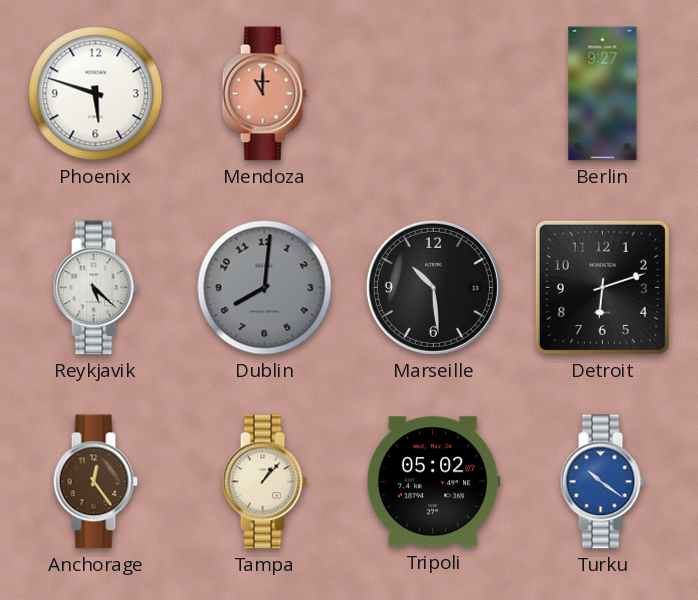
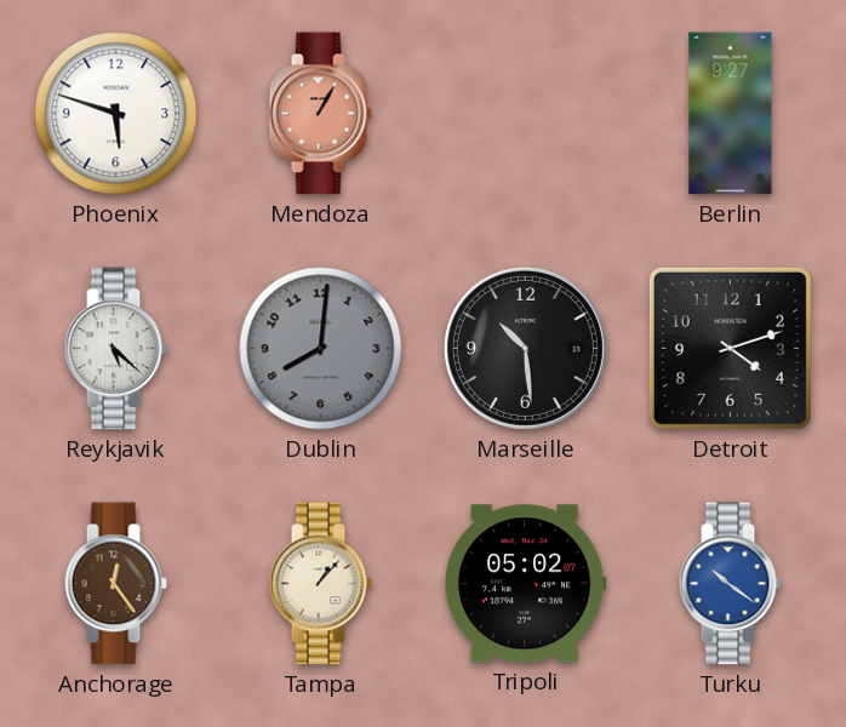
Mendoza: 11:00 -> 1:05
Detroit: 6:12 -> 4:12
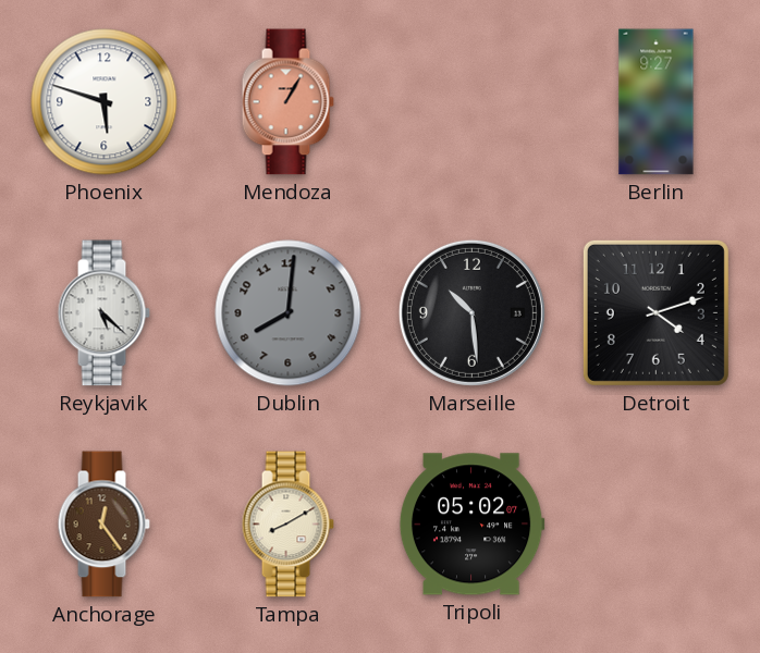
Tampa: 1:07 -> 8:10
Turku: 10:21 -> none
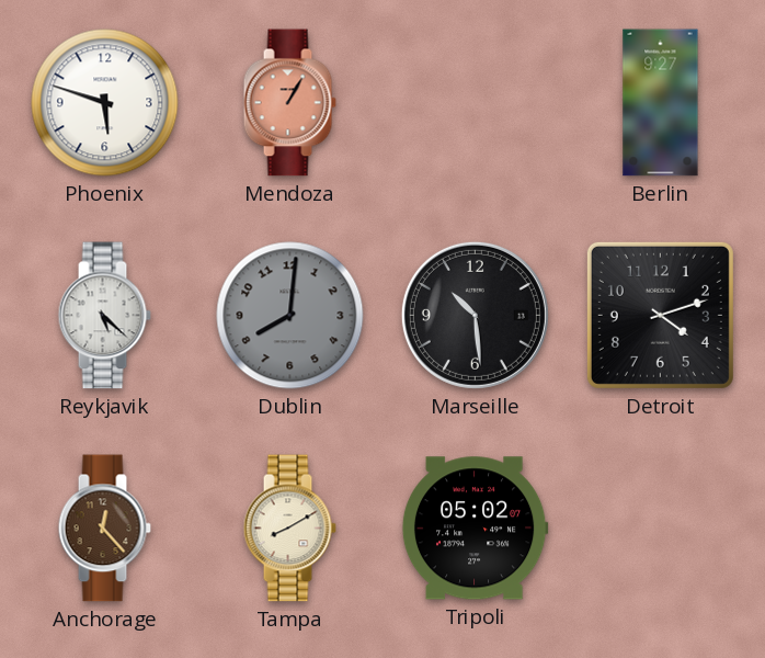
Anchorage: 12:24 -> 12:23
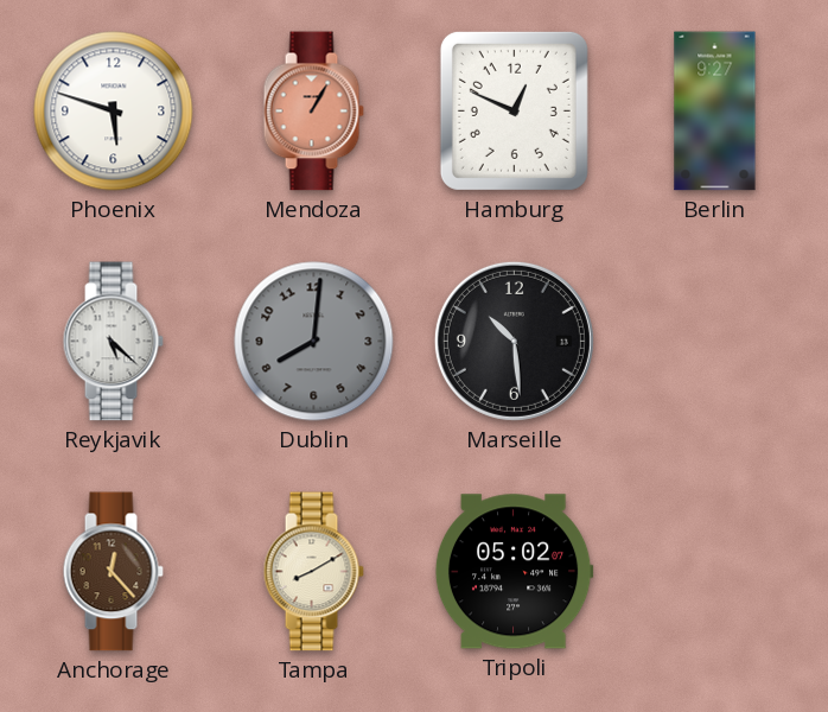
Hamburg: none -> 12:49
Detroit: 4:12 -> none
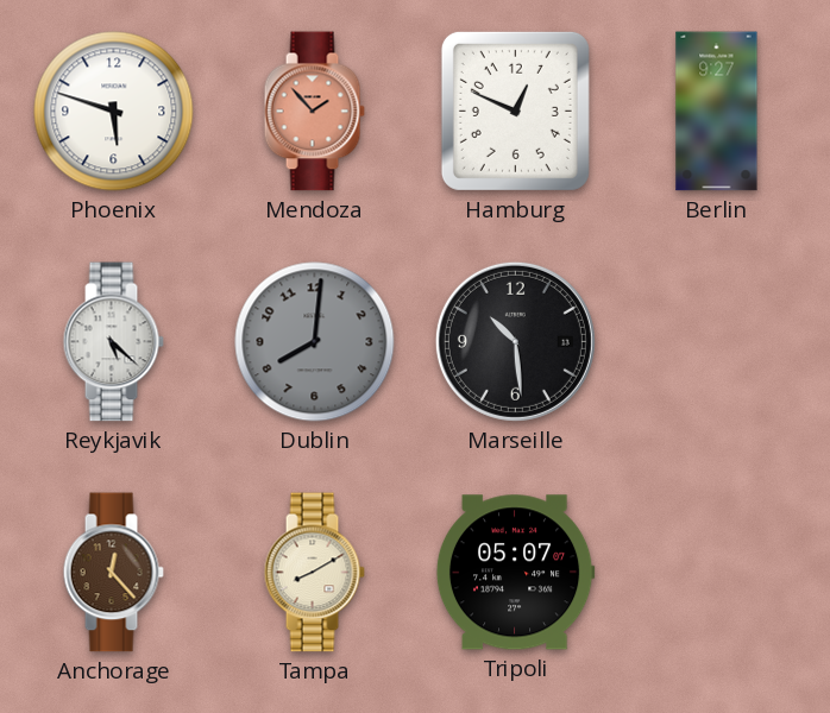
Mendoza: 1:05 -> 1:53
Tripoli: 05:02 -> 05:07
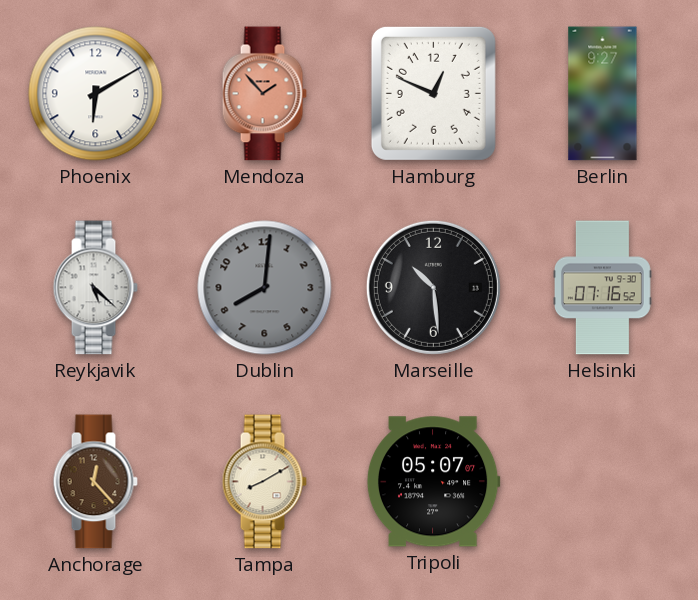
Phoenix: 5:48 -> 6:10
Helsinki: none -> 07:16
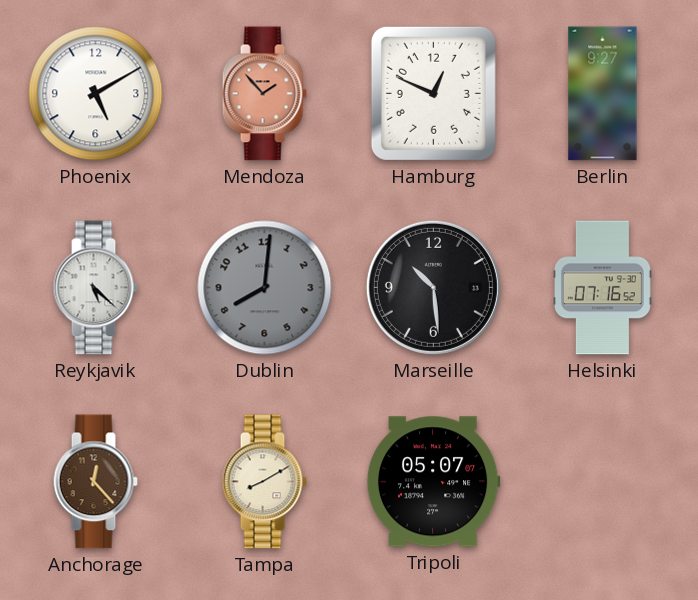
Phoenix: 6:10 -> 5:10
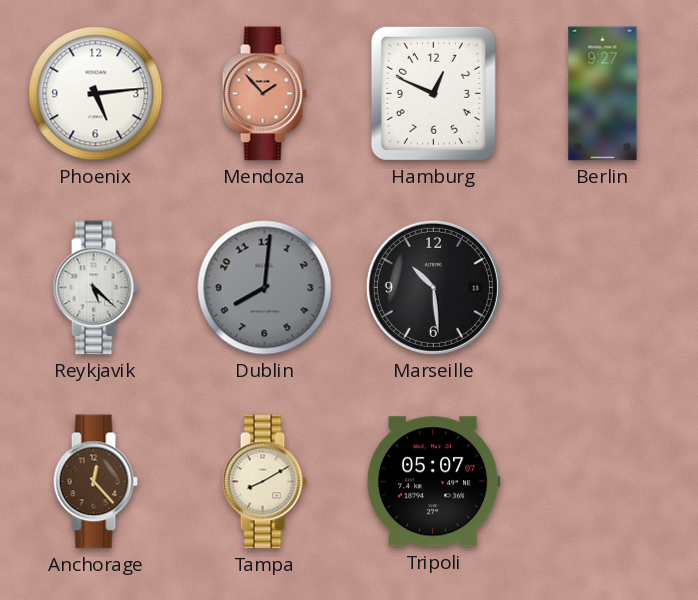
Phoenix: 5:10 -> 5:14
Helsinki: 07:16 -> none
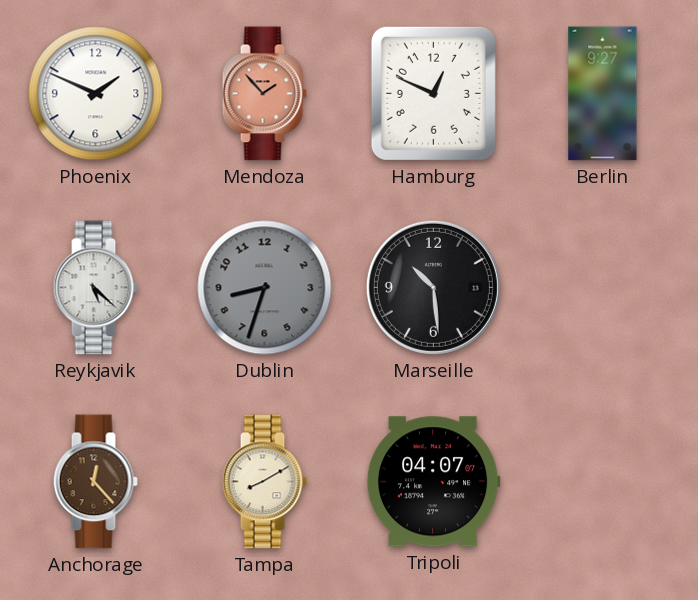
Phoenix: 5:14 -> 1:49
Dublin: 8:01 -> 8:33
Tripoli: 05:07 -> 04:07
